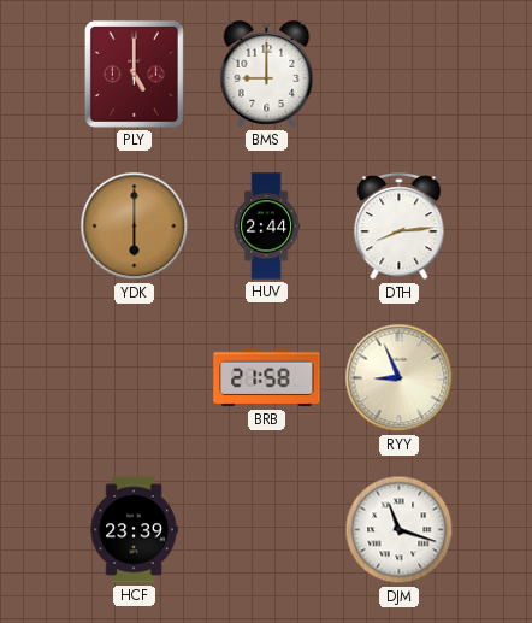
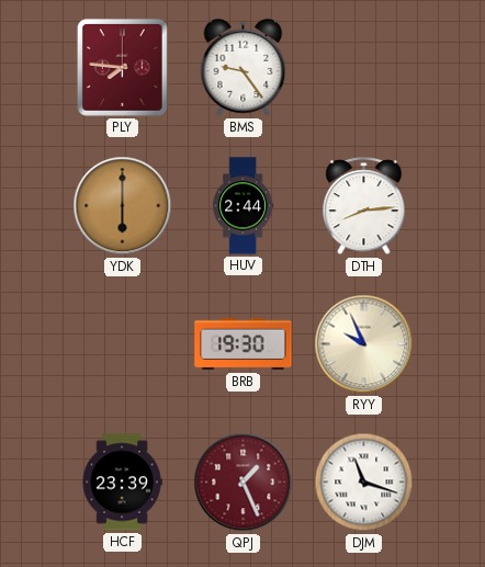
PLY: 5:00 -> 7:46
BMS: 9:00 -> 9:24
BRB: 21:58 -> 19:30
RYY: 8:56 -> 9:56
QPJ: none -> 1:26
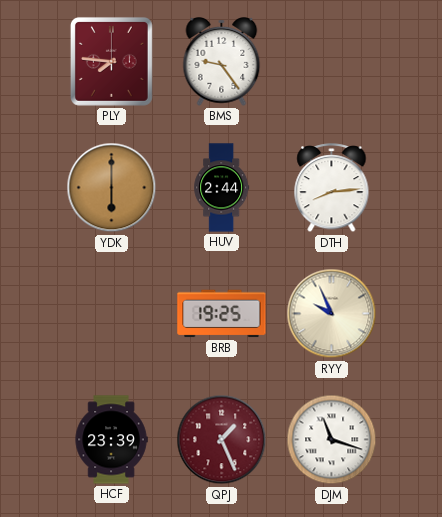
BRB: 19:30 -> 19:25
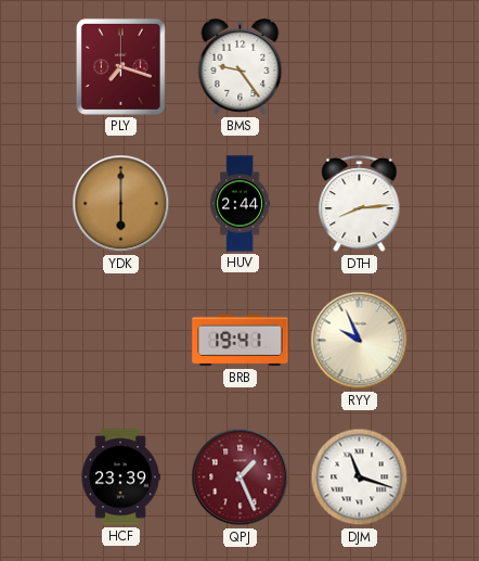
PLY: 7:46 -> 7:18
BRB: 19:25 -> 19:41
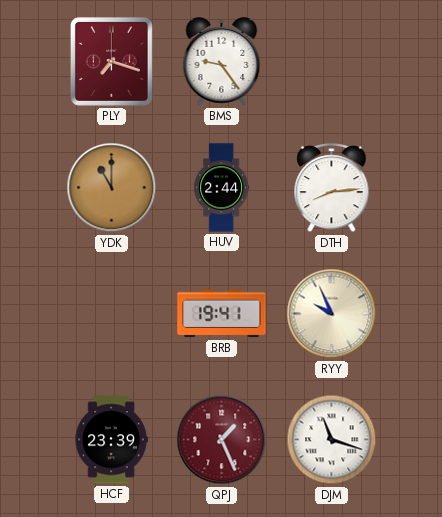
YDK: 6:00 -> 11:00
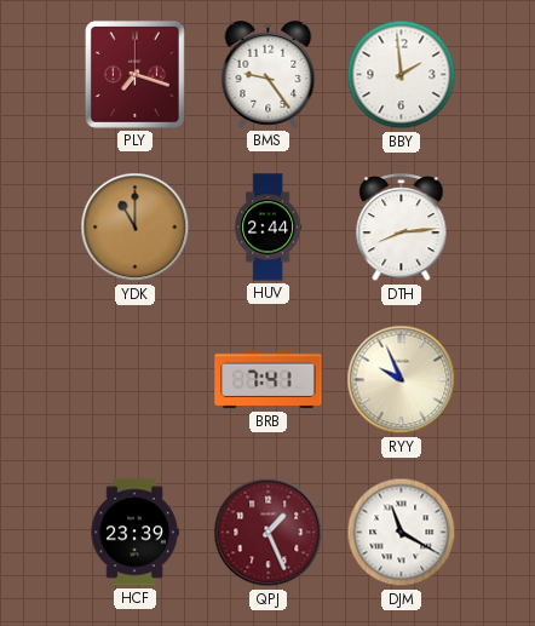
BBY: none -> 1:59
BRB: 19:41 -> 7:41
DJM: 11:18 -> 11:20
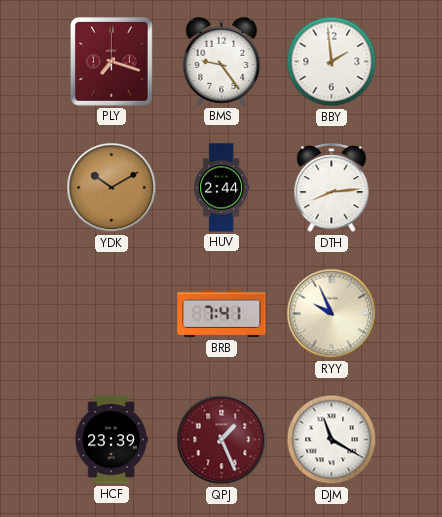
YDK: 11:00 -> 10:10
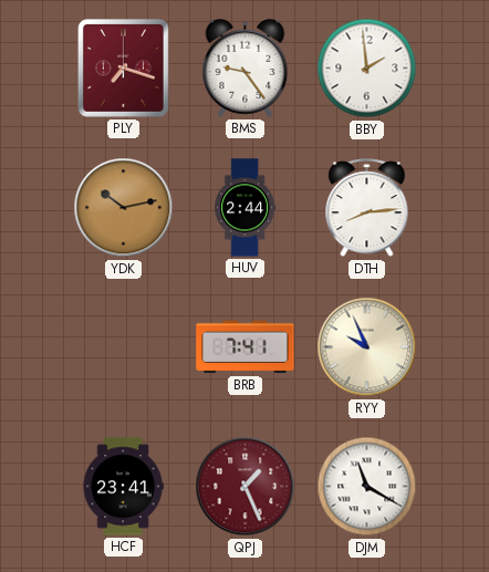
YDK: 10:10 -> 10:13
HCF: 23:39 -> 23:41
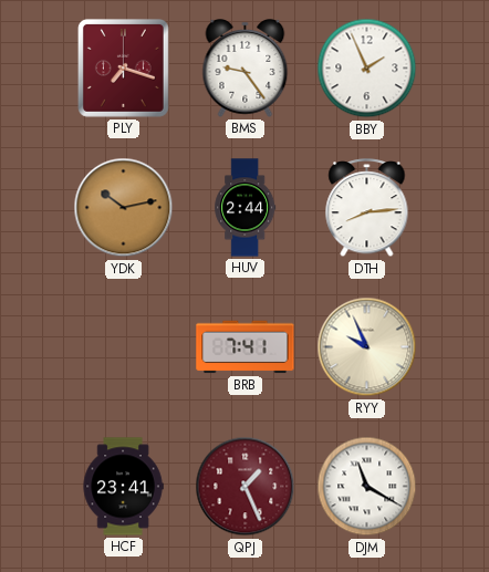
BBY: 1:59 -> 1:56
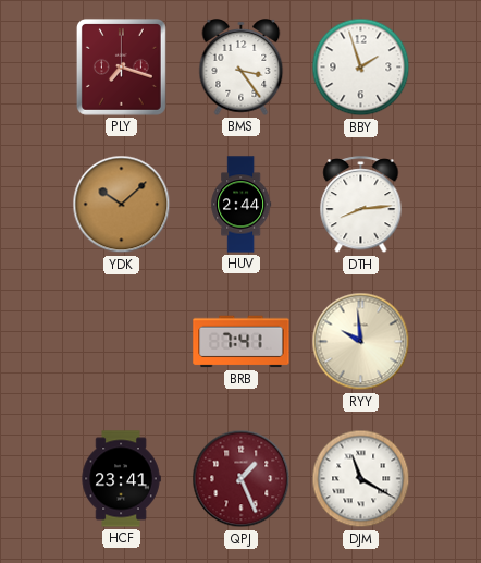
BMS: 9:24 -> 3:24
BBY: 1:56 -> 1:57
YDK: 10:13 -> 10:08
RYY: 9:56 -> 9:59
